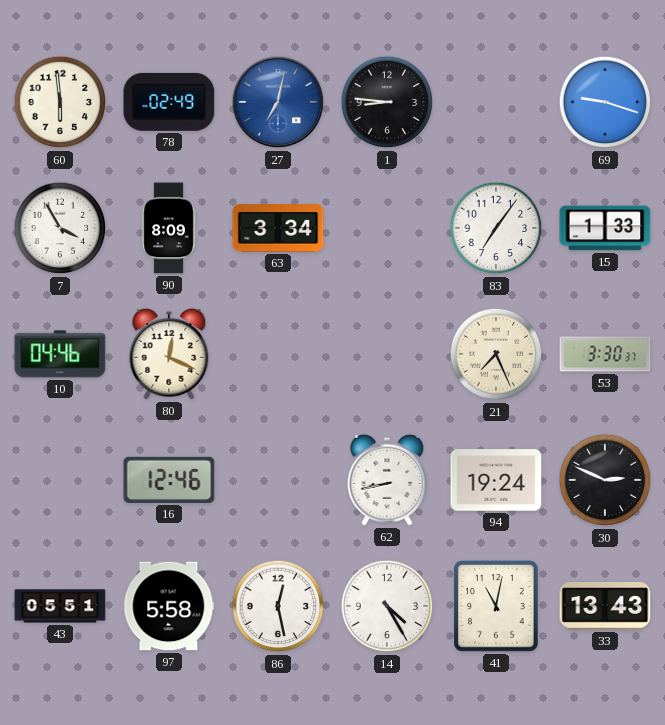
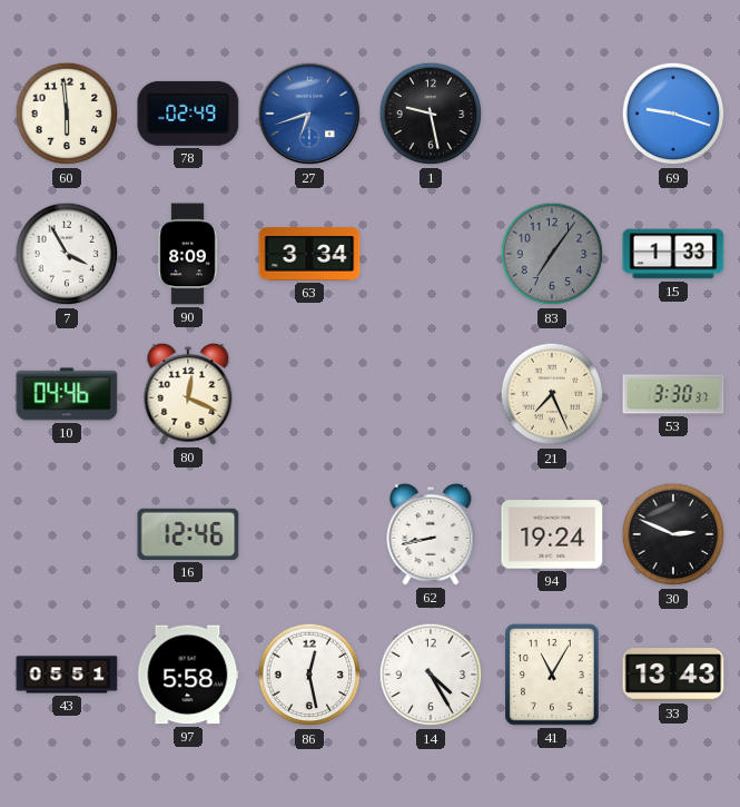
27: 7:02 -> 6:42
1: 8:46 -> 9:28
83 dial: white -> grey
41: 11:02 -> 11:05
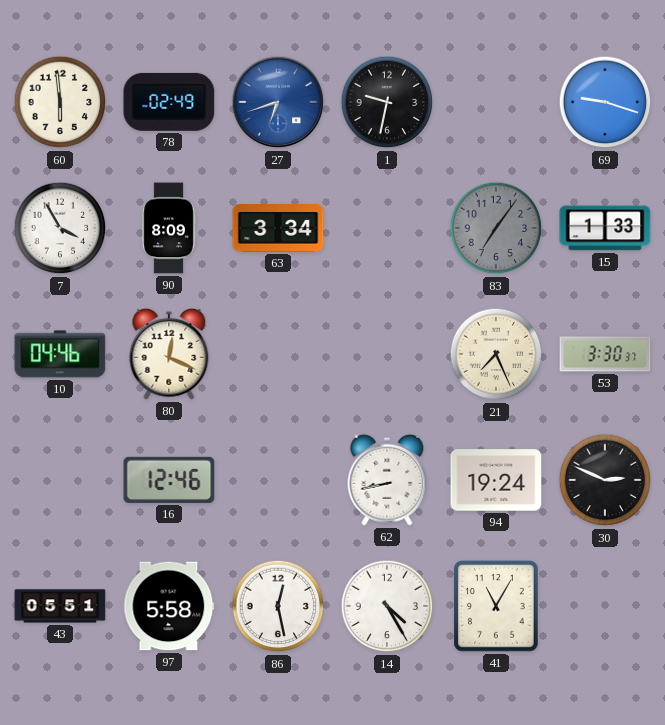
1: 9:28 -> 9:32
33: 13:43 -> none
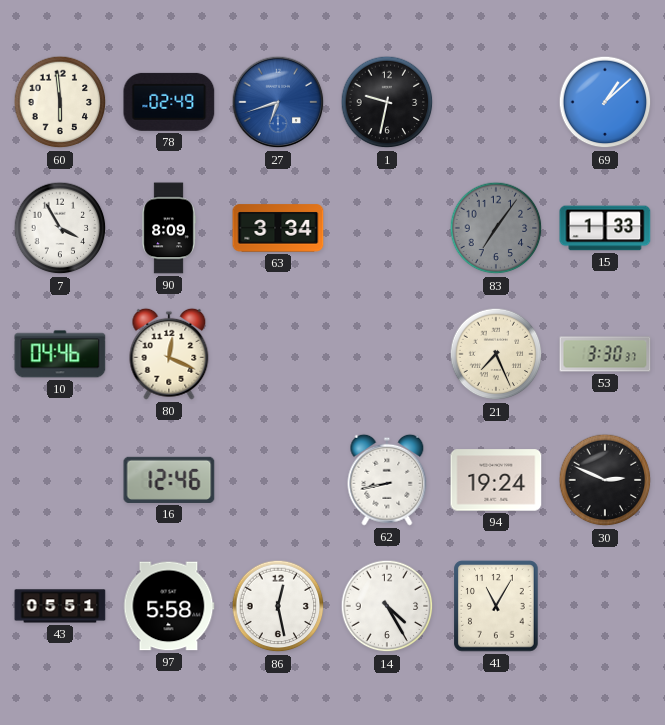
69: 9:18 -> 1:08
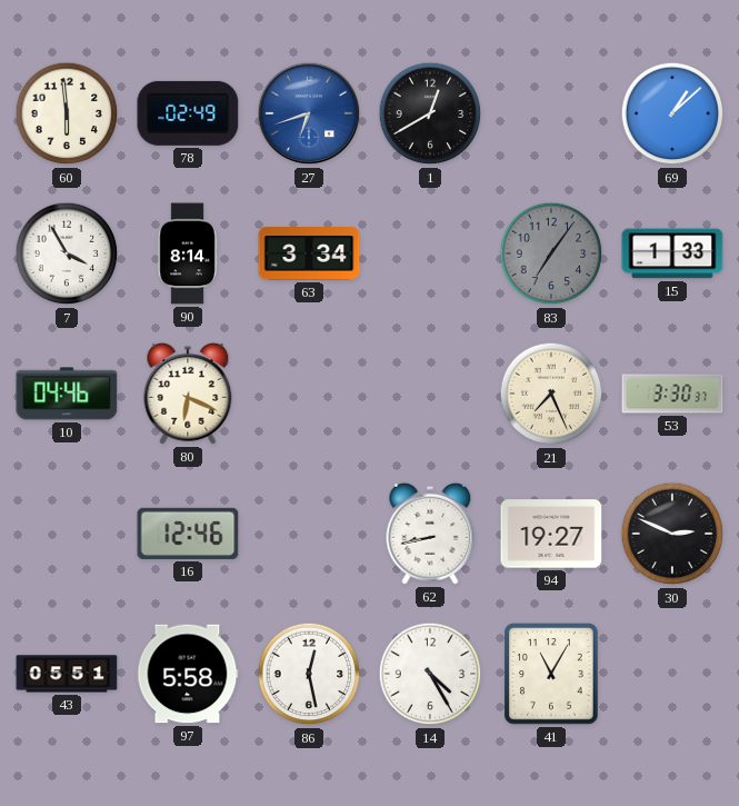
1: 9:32 -> 12:40
90: 8:09 -> 8:14
80: 12:19 -> 6:19
94: 19:24 -> 19:27
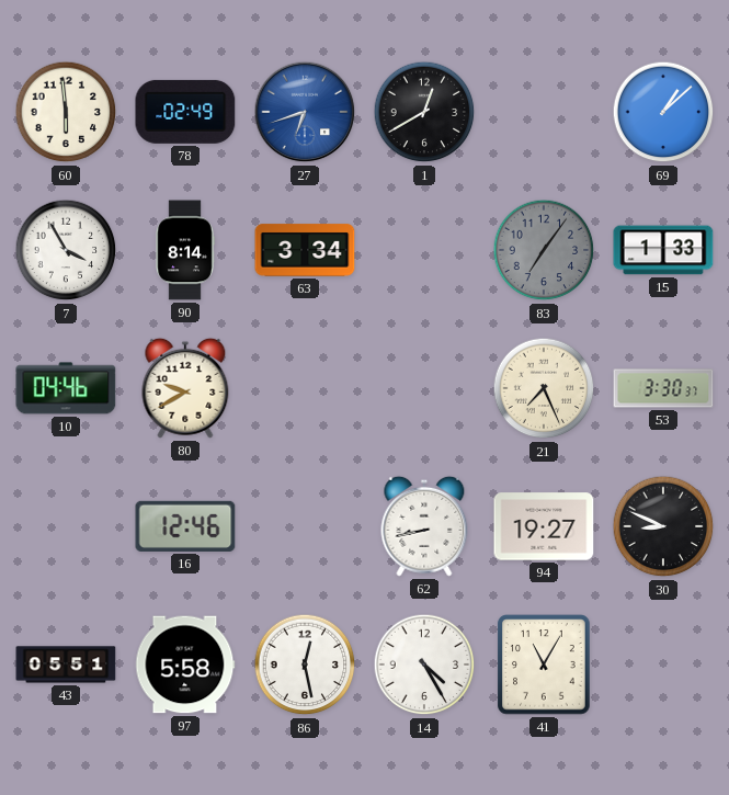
80: 6:19 -> 9:40
30: 2:49 -> 8:49
